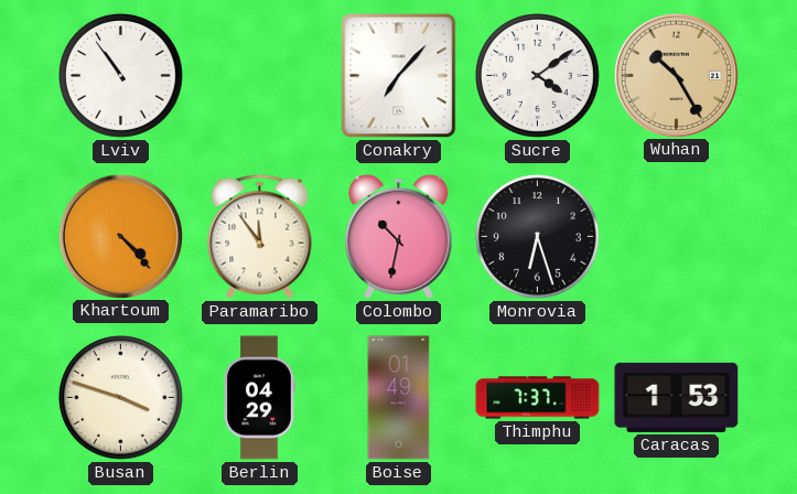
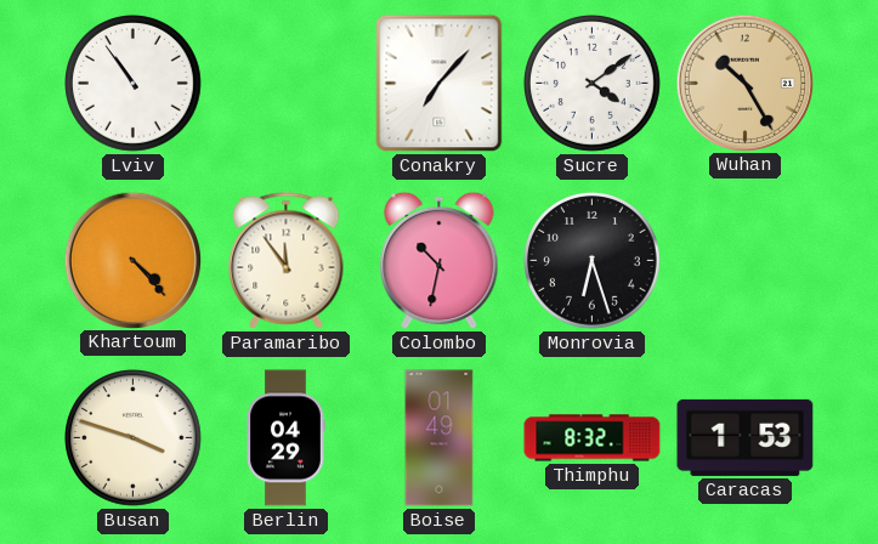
Thimphu: 7:37 -> 8:32
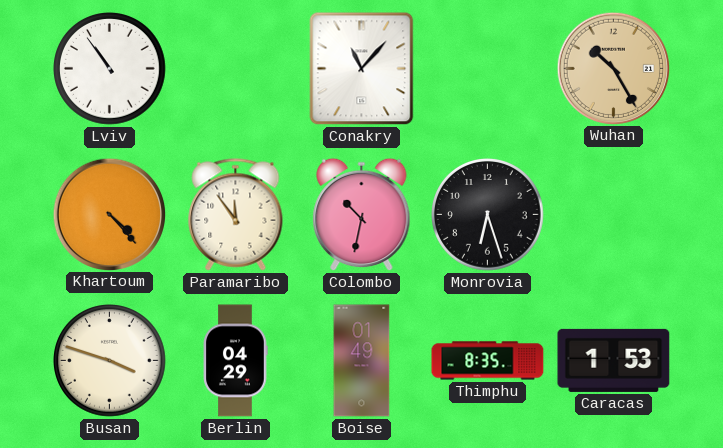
Conakry: 7:07 -> 11:07
Sucre: 4:09 -> none
Thimphu: 8:32 -> 8:35
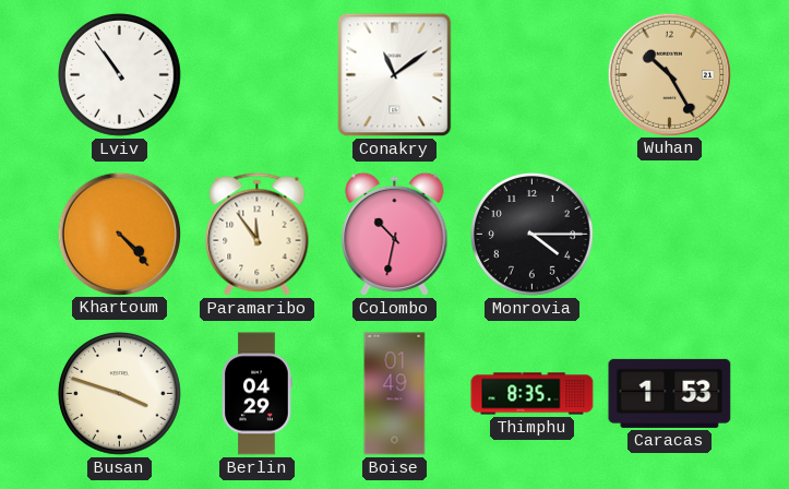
Conakry: 11:07 -> 11:09
Monrovia: 6:27 -> 4:15
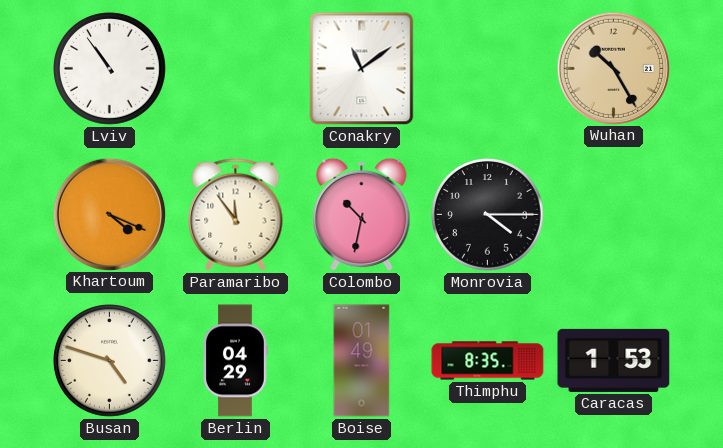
Khartoum: 4:23 -> 4:19
Busan: 3:48 -> 4:48
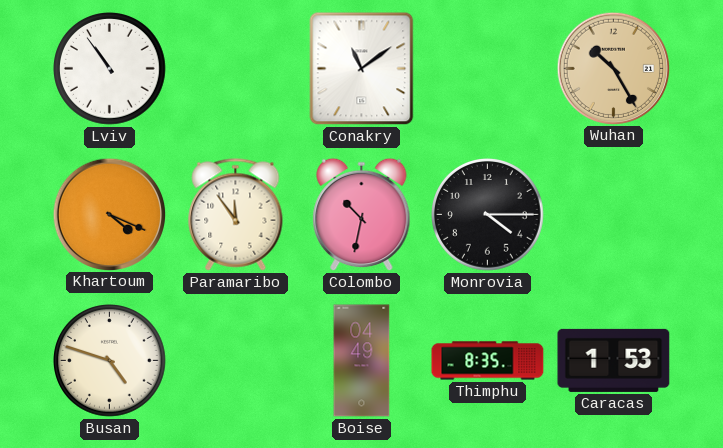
Berlin: 04:29 -> none
Boise: 01:49 -> 04:49
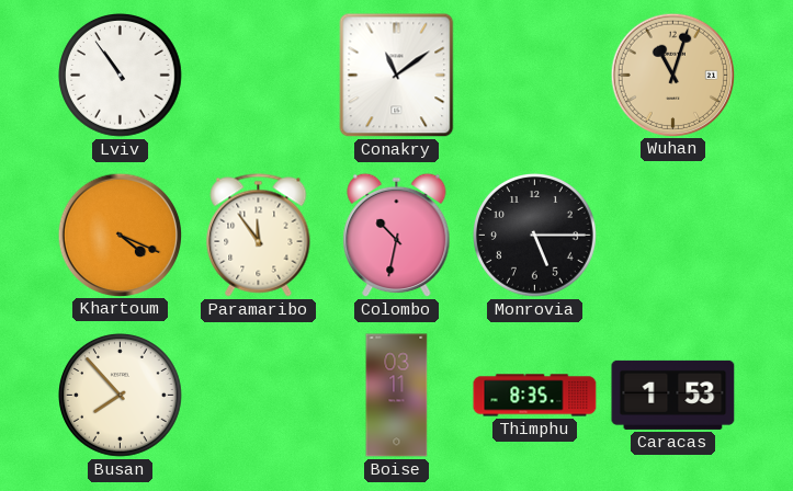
Wuhan: 10:25 -> 11:03
Monrovia: 4:15 -> 5:15
Busan: 4:48 -> 7:53
Boise: 04:49 -> 03:11
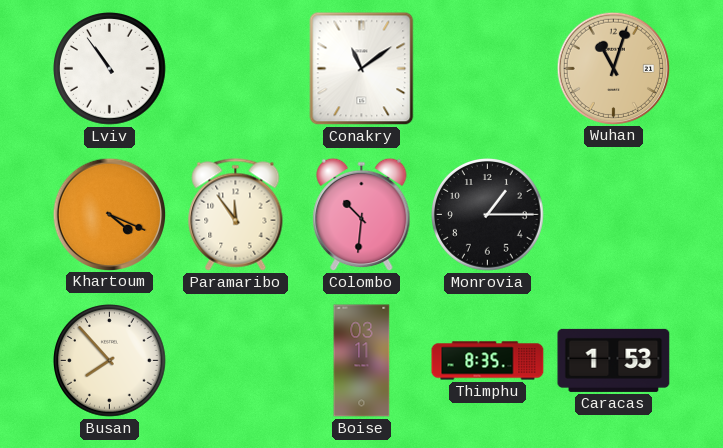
Colombo: 10:32 -> 10:31
Monrovia: 5:15 -> 1:15
